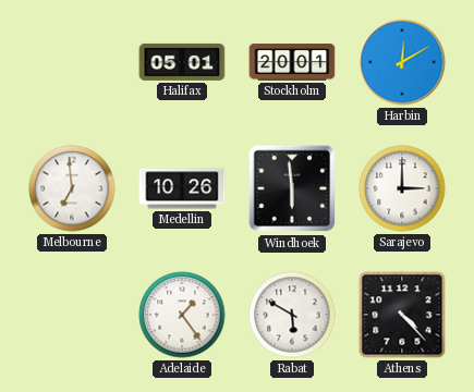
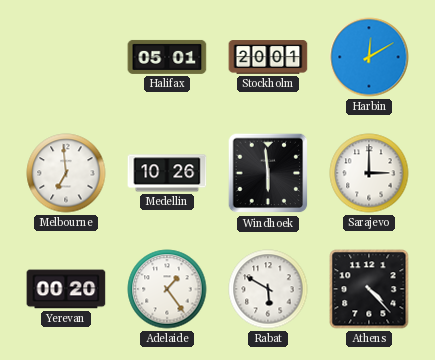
Yerevan: none -> 00:20
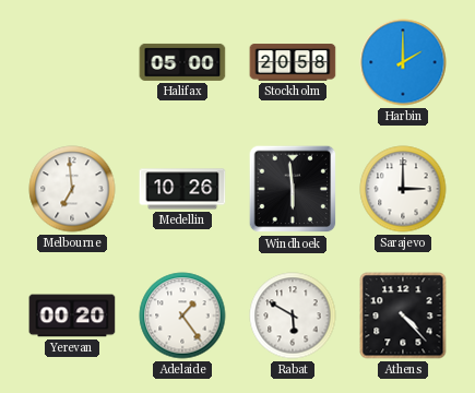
Halifax: 05:01 -> 05:00
Stockholm: 20:01 -> 20:58
Harbin: 12:10 -> 2:00
